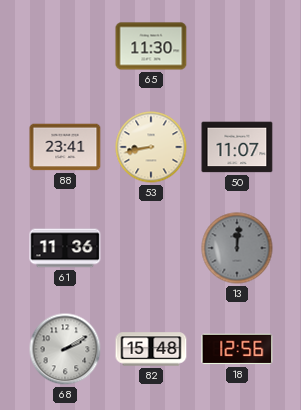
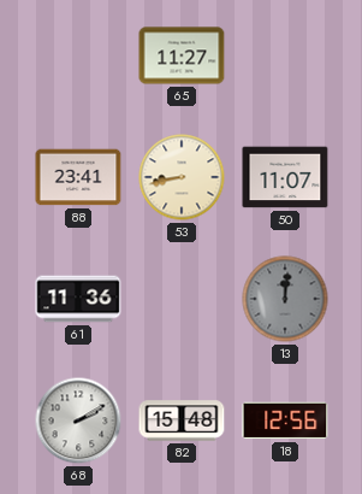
65: 11:30 -> 11:27
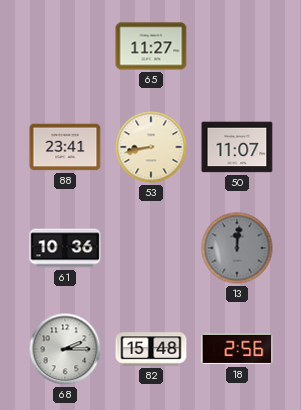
61: 11:36 -> 10:36
68: 2:10 -> 2:15
18: 12:56 -> 2:56
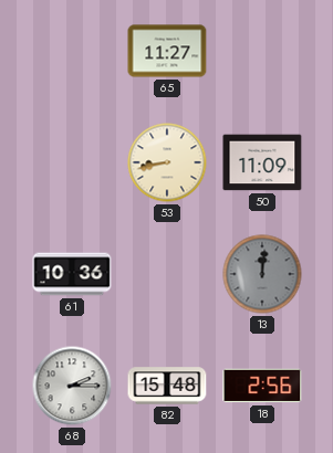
88: 23:41 -> none
50: 11:07 -> 11:09
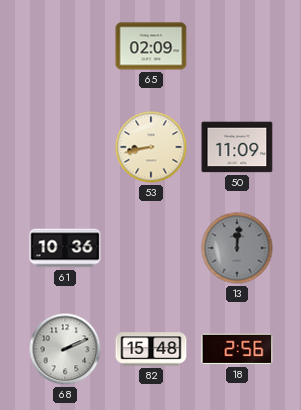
65: 11:27 -> 02:09
68: 2:15 -> 2:11
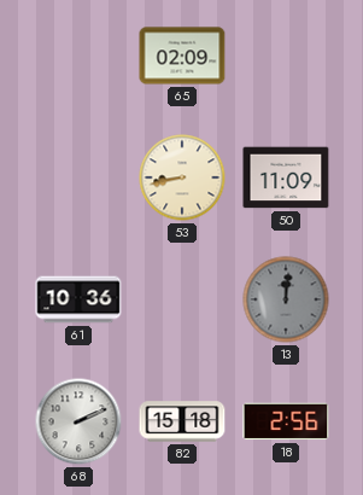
82: 15:48 -> 15:18
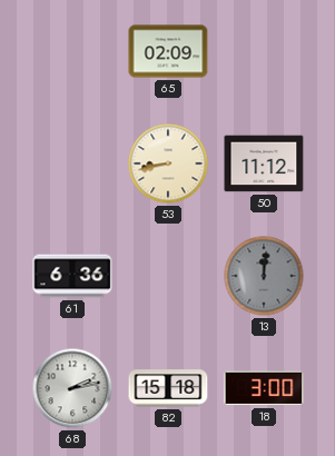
50: 11:09 -> 11:12
61: 10:36 -> 6:36
68: 2:11 -> 2:13
18: 2:56 -> 3:00
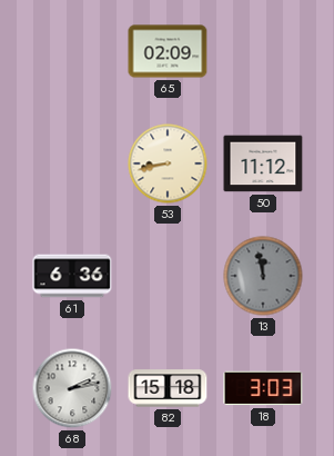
13: 12:01 -> 11:58
18: 3:00 -> 3:03
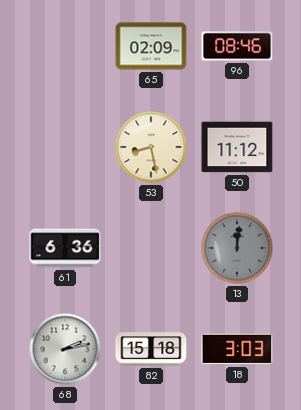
96: none -> 08:46
53: 8:43 -> 8:28
13: 11:58 -> 12:01
